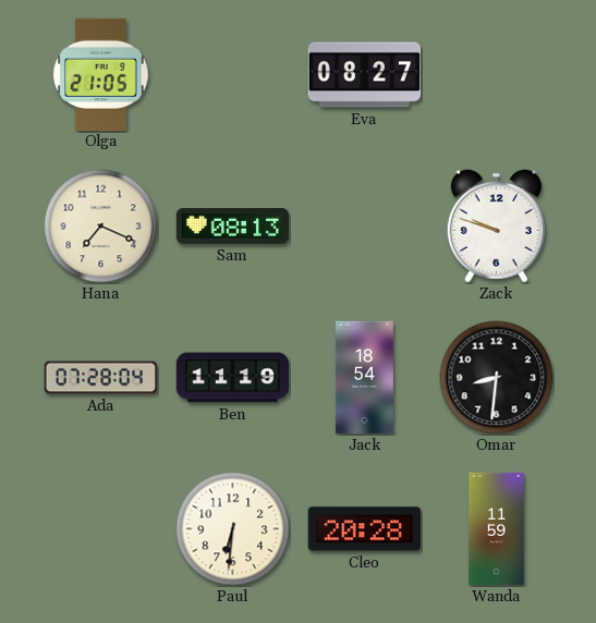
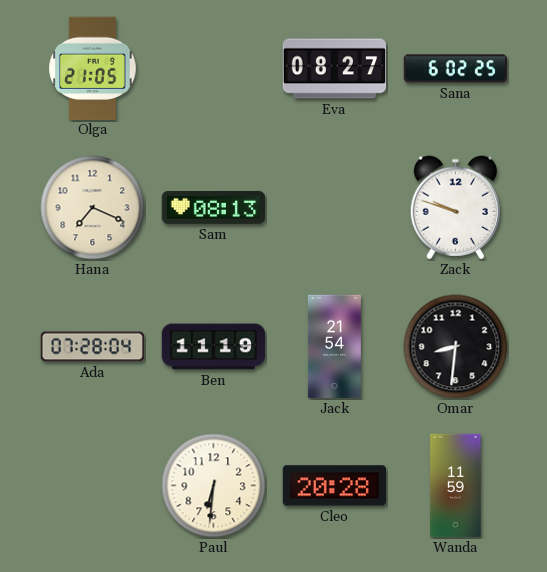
Sana: none -> 6:02
Jack: 18:54 -> 21:54
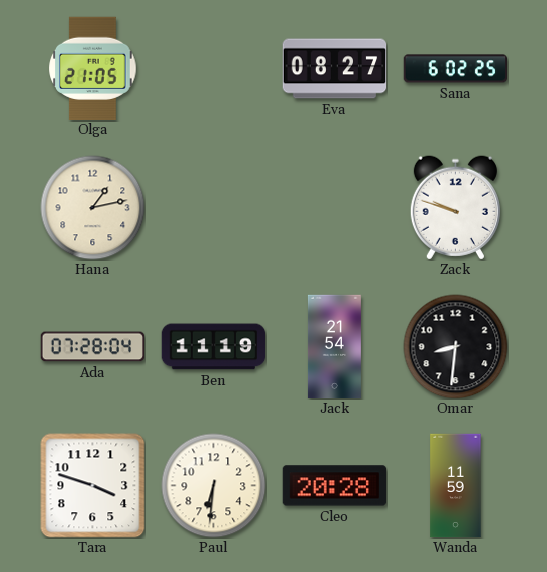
Hana: 7:19 -> 1:13
Sam: 08:13 -> none
Tara: none -> 3:48
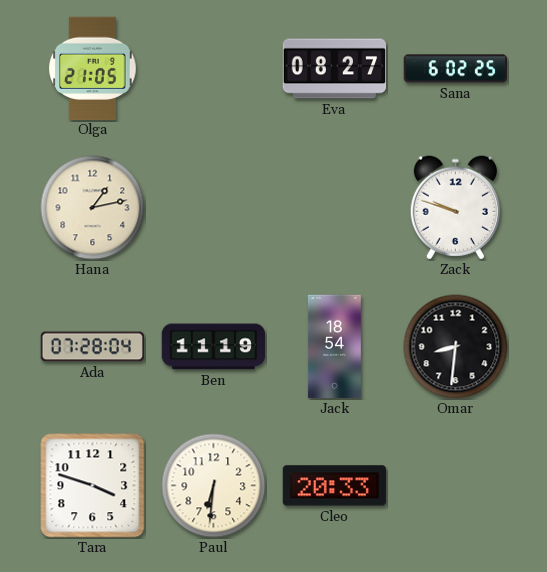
Jack: 21:54 -> 18:54
Cleo: 20:28 -> 20:33
Wanda: 11:59 -> none
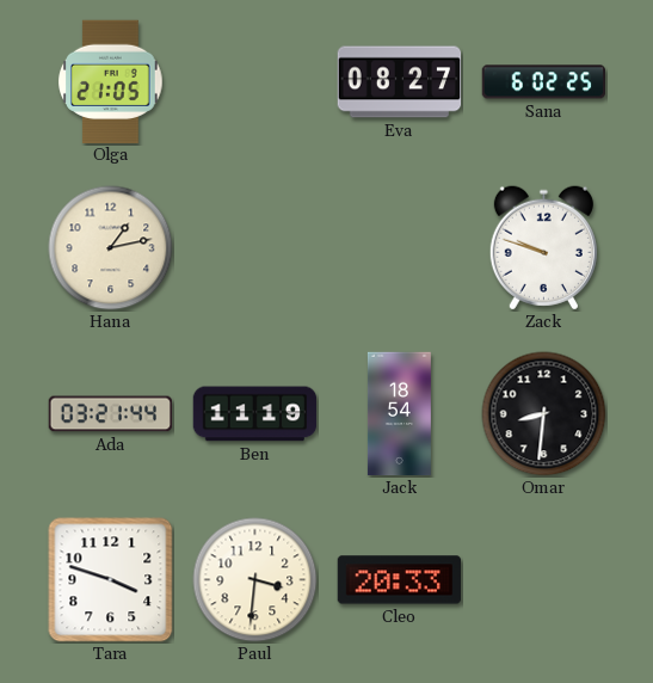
Ada: 07:28 -> 03:21
Paul: 6:31 -> 3:31
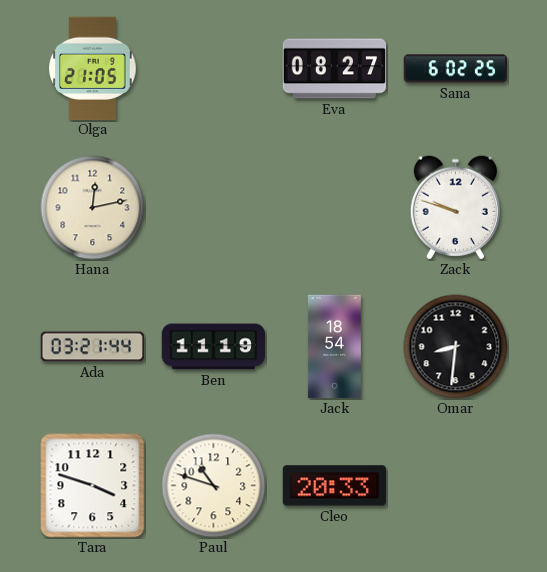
Hana: 1:13 -> 12:13
Paul: 3:31 -> 10:48
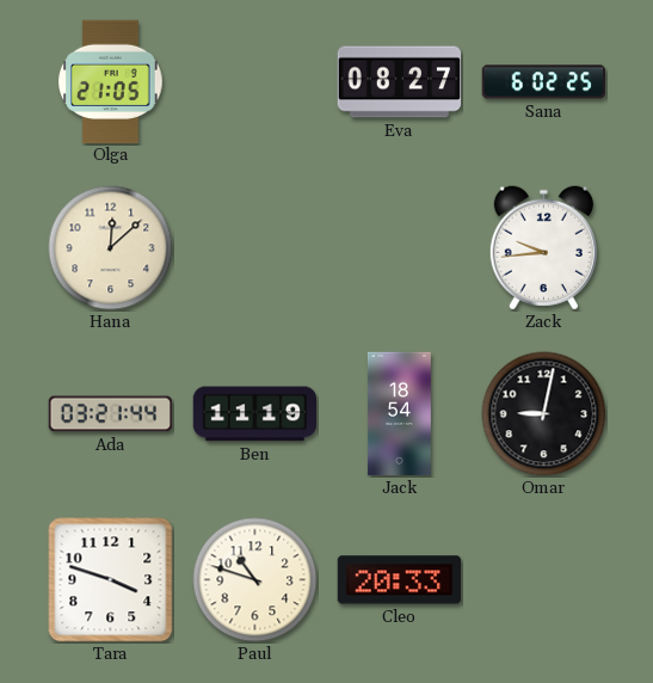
Hana: 12:13 -> 12:08
Zack: 9:48 -> 9:44
Omar: 8:31 -> 9:02
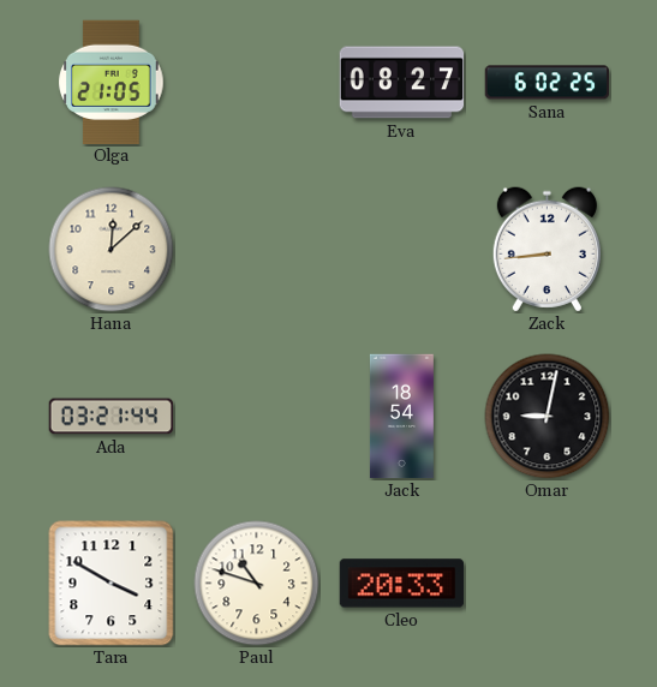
Zack: 9:44 -> 8:44
Ben: 11:19 -> none
Tara: 3:48 -> 3:50
